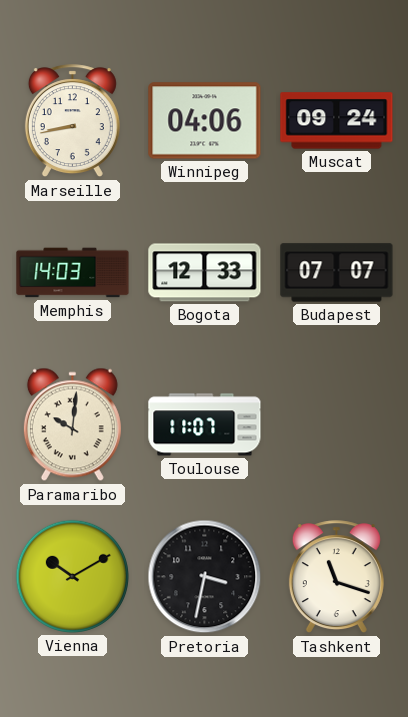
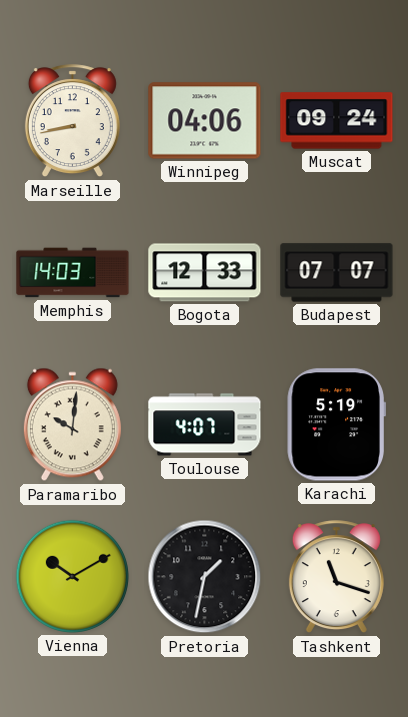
Toulouse: 11:07 -> 4:07
Karachi: none -> 5:19
Pretoria: 3:32 -> 1:32
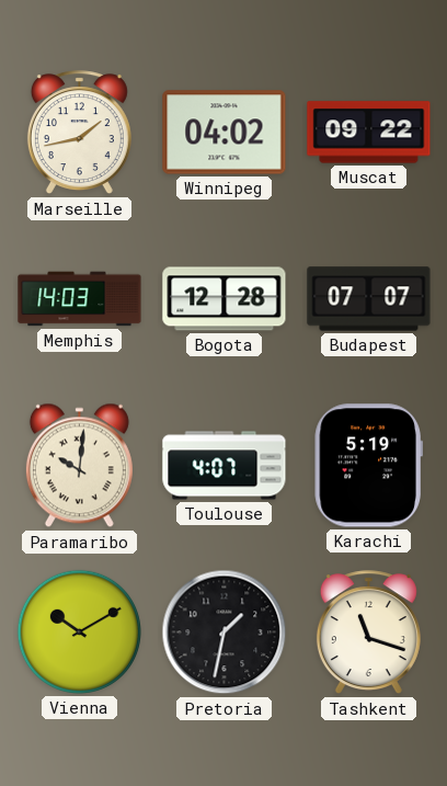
Marseille: 8:43 -> 1:43
Winnipeg: 04:06 -> 04:02
Muscat: 09:24 -> 09:22
Bogota: 12:33 -> 12:28
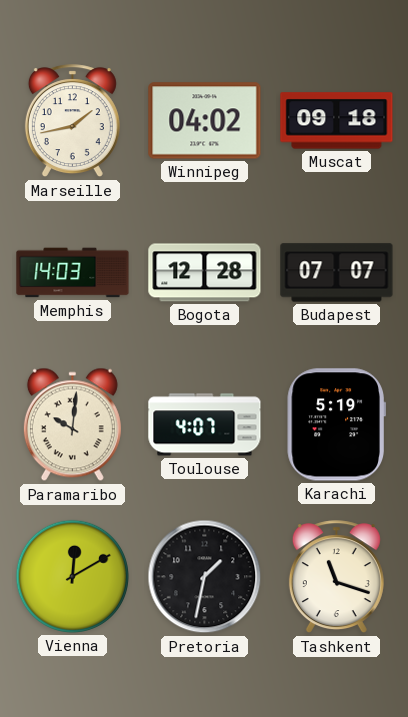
Muscat: 09:22 -> 09:18
Vienna: 10:10 -> 12:10
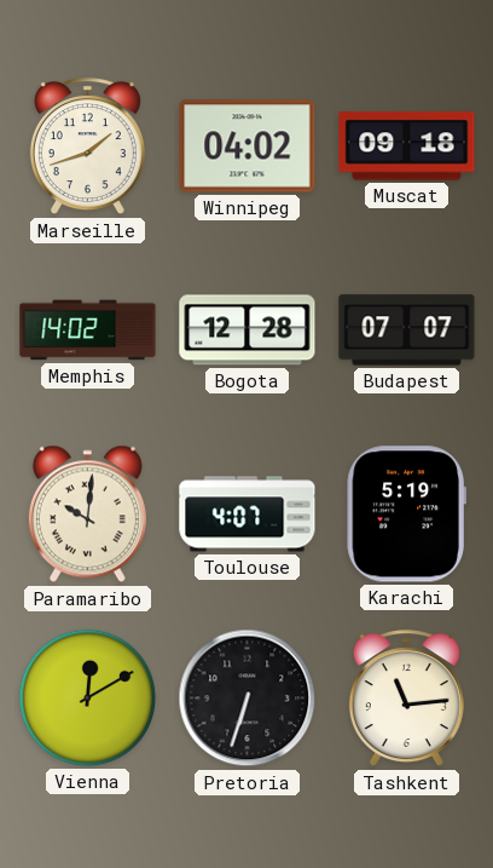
Marseille: 1:43 -> 1:42
Memphis: 14:03 -> 14:02
Pretoria: 1:32 -> 6:33
Tashkent: 11:18 -> 11:14
